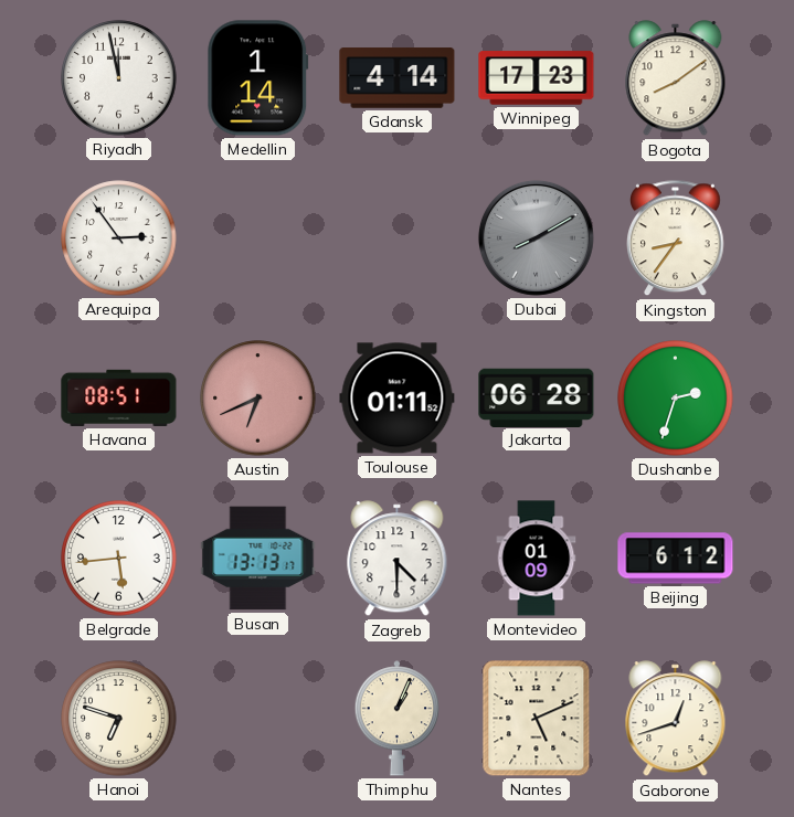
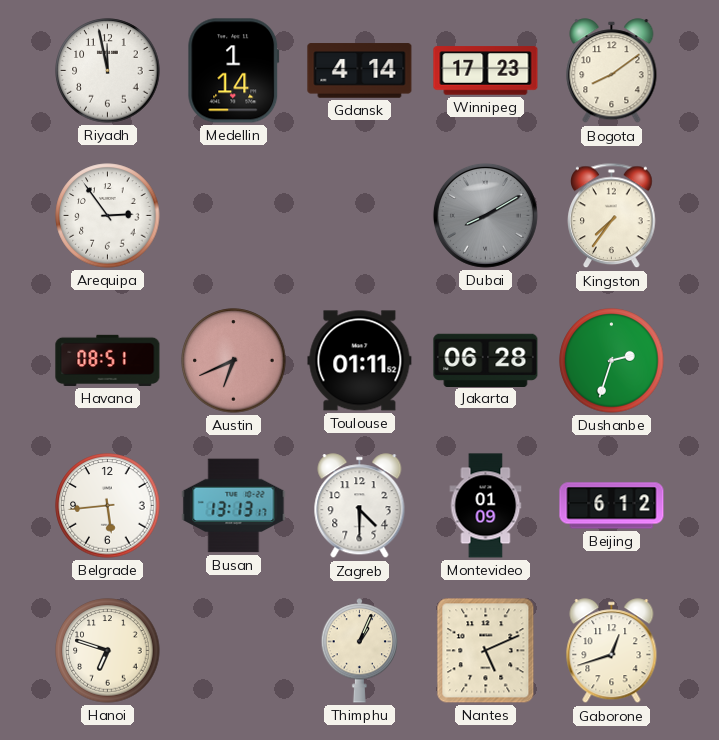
Kingston: 8:36 -> 7:36
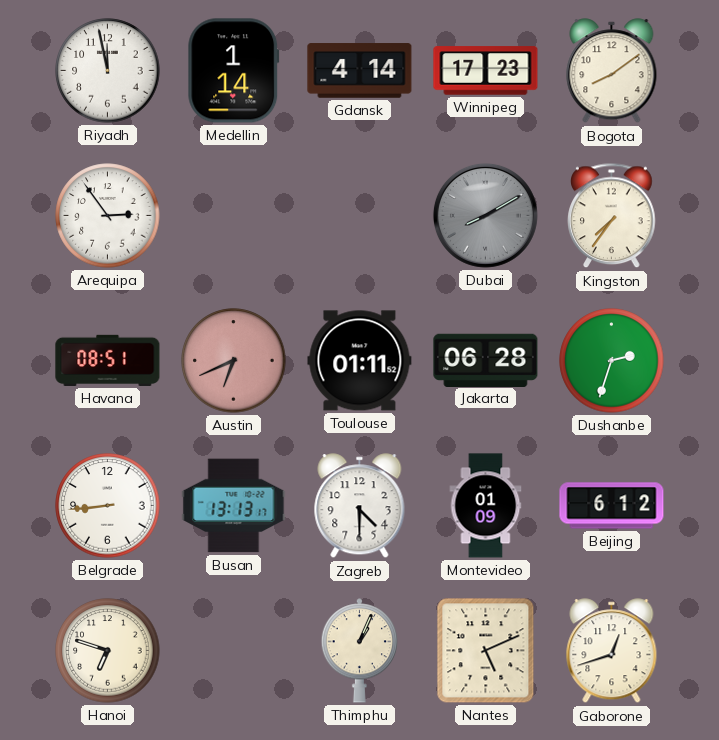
Belgrade: 5:44 -> 8:44
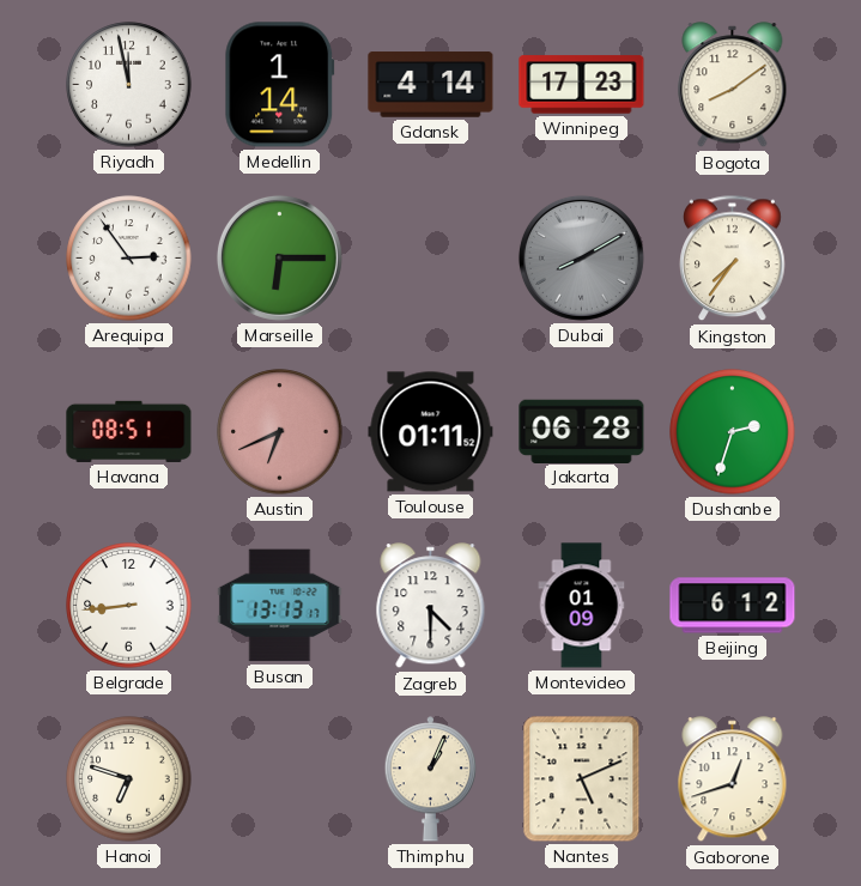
Marseille: none -> 6:15
